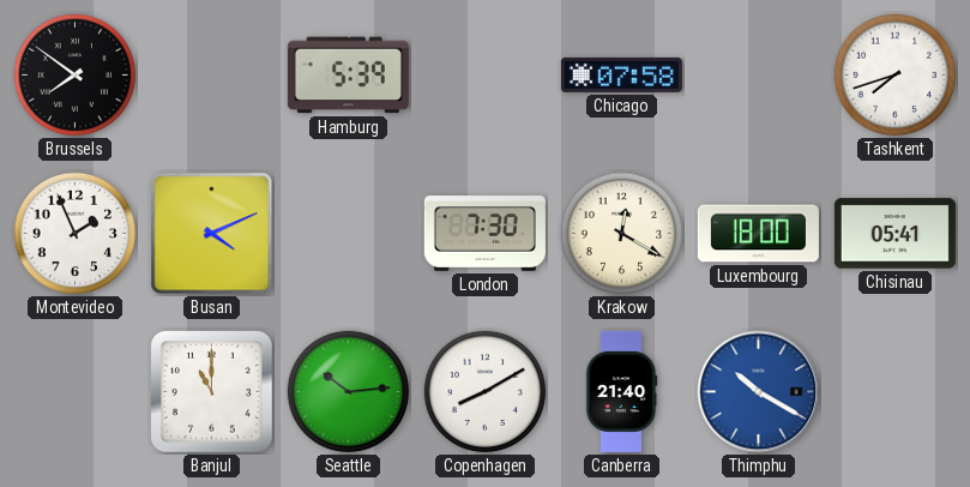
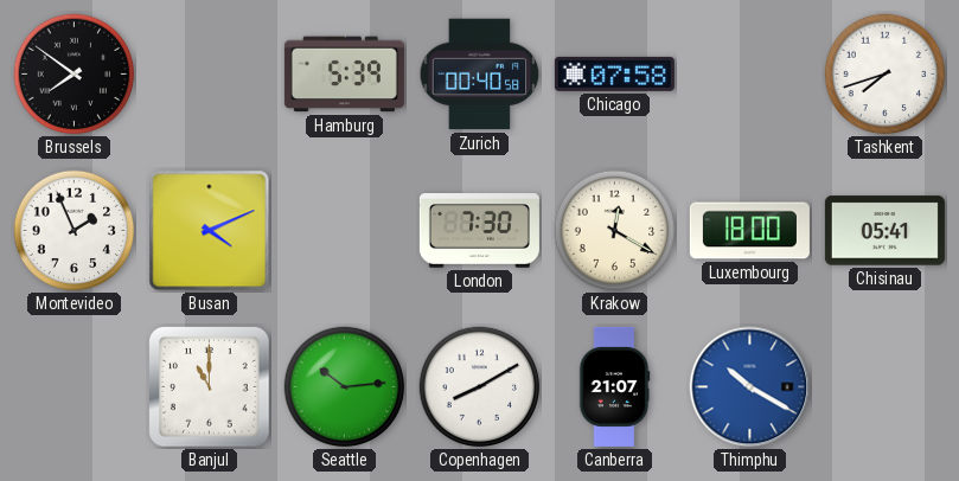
Zurich: none -> 00:40
Canberra: 21:40 -> 21:07
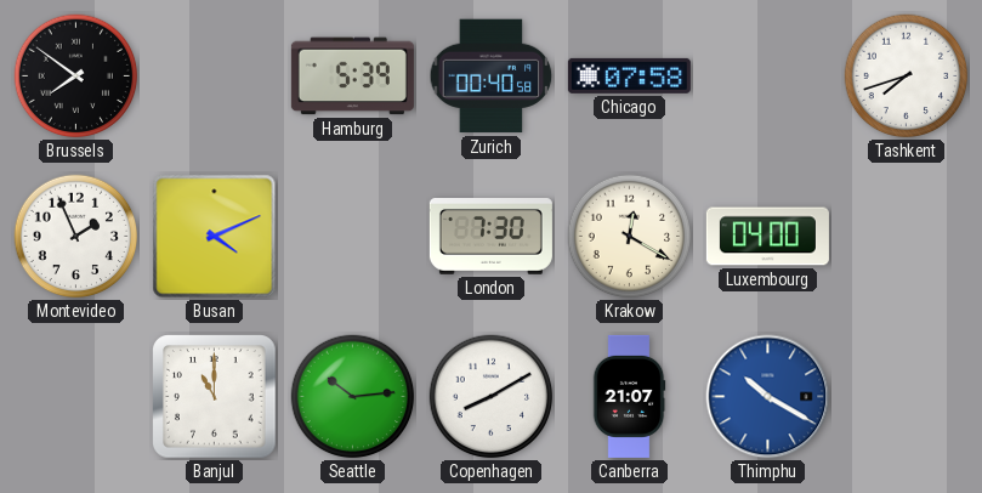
Luxembourg: 18:00 -> 04:00
Chisinau: 05:41 -> none
